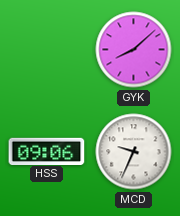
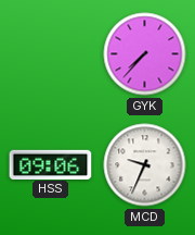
GYK: 8:08 -> 7:37
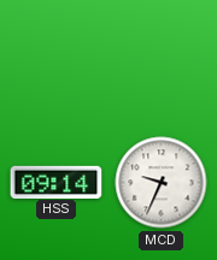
GYK: 7:37 -> none
HSS: 09:06 -> 09:14
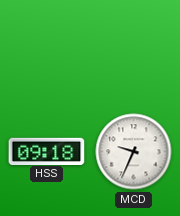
HSS: 09:14 -> 09:18
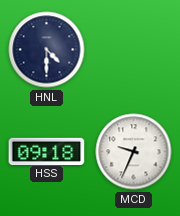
HNL: none -> 4:30
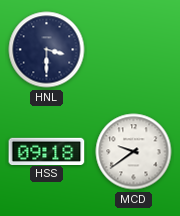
HNL: 4:30 -> 3:30
MCD: 9:34 -> 9:39
